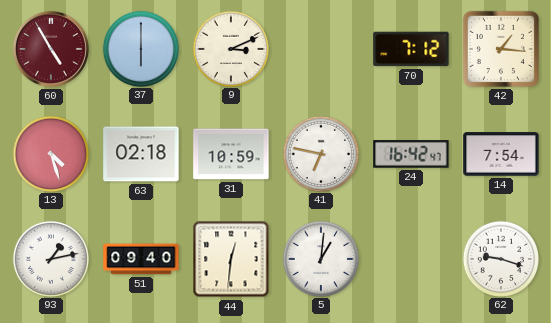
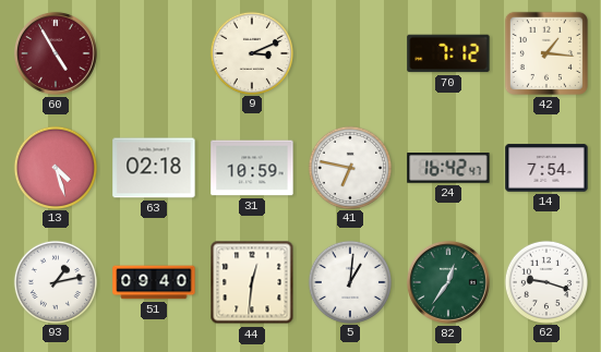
37: 6:00 -> none
82: none -> 12:36
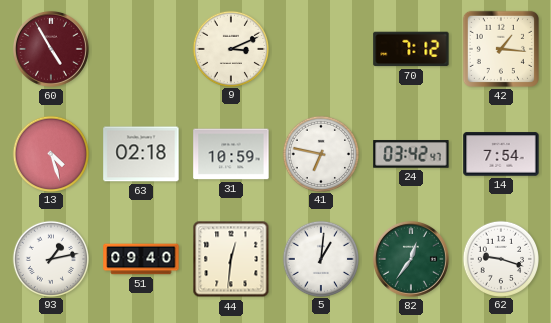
24: 16:42 -> 03:42
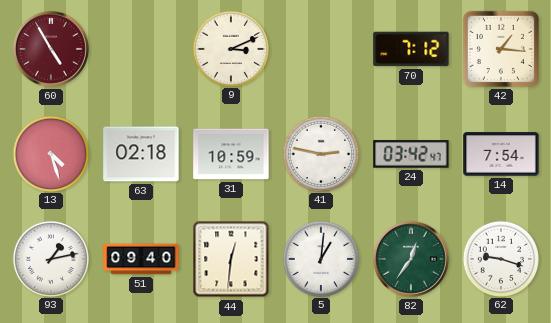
41: 6:47 -> 2:47
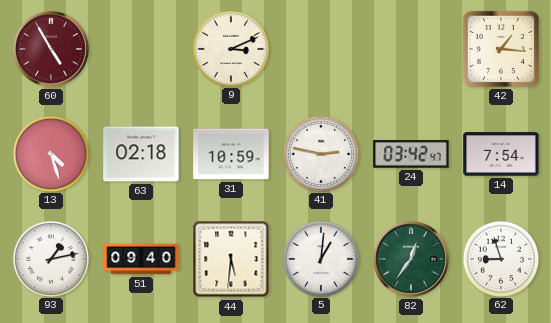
70: 7:12 -> none
44: 12:31 -> 5:31
62: 9:18 -> 8:57
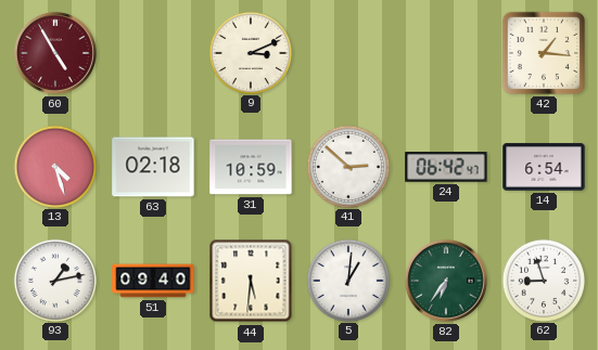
41: 2:47 -> 2:52
24: 03:42 -> 06:42
14: 7:54 -> 6:54
82: 12:36 -> 6:36
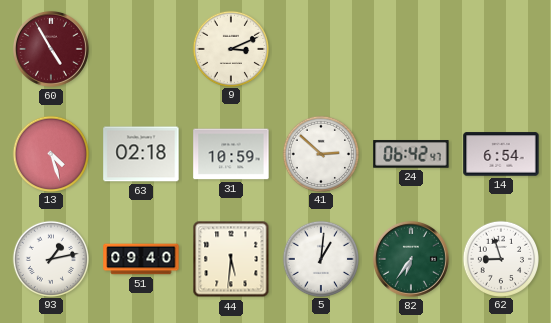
42: 1:16 -> none
